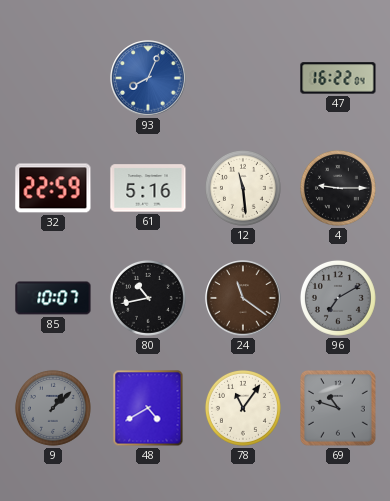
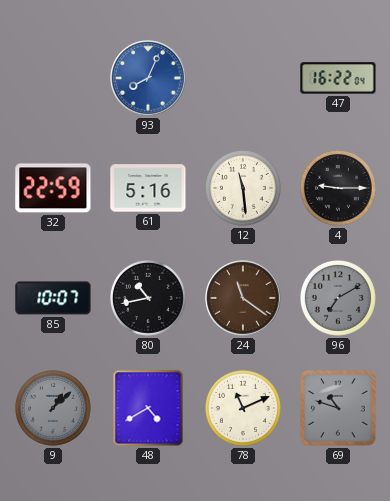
78: 11:06 -> 11:11
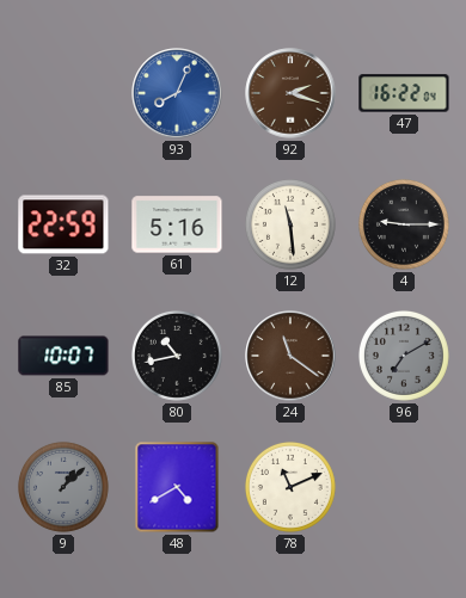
92: none -> 2:18
69: 10:48 -> none
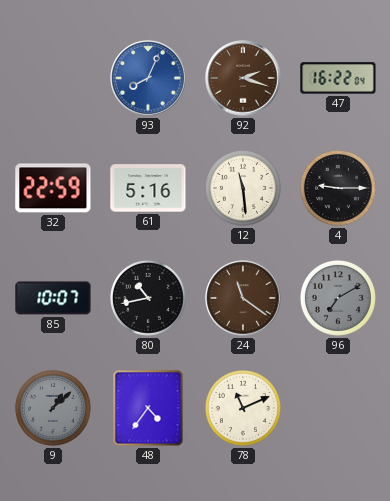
48: 4:40 -> 4:36
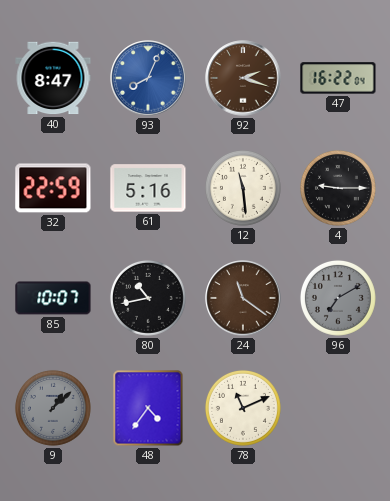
40: none -> 8:47
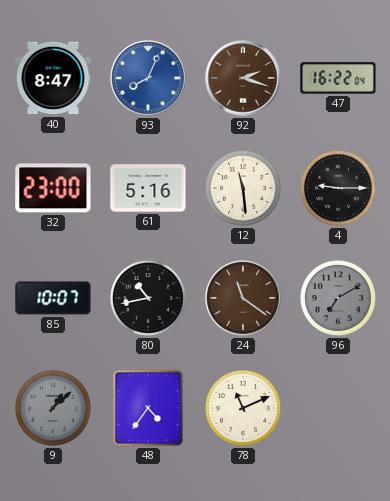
32: 22:59 -> 23:00
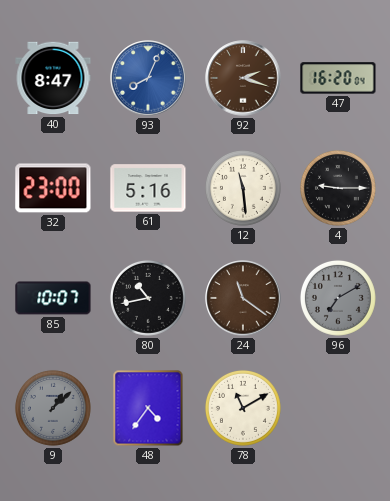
47: 16:22 -> 16:20
78: 11:11 -> 11:10
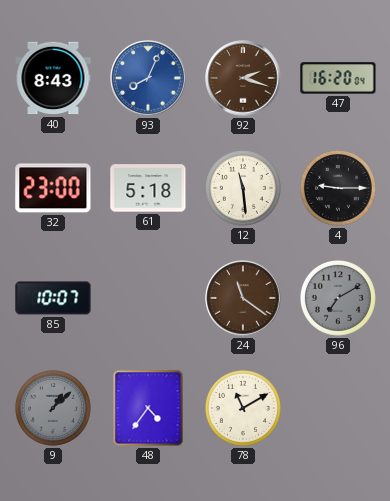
40: 8:47 -> 8:43
61: 5:16 -> 5:18
80: 10:43 -> none
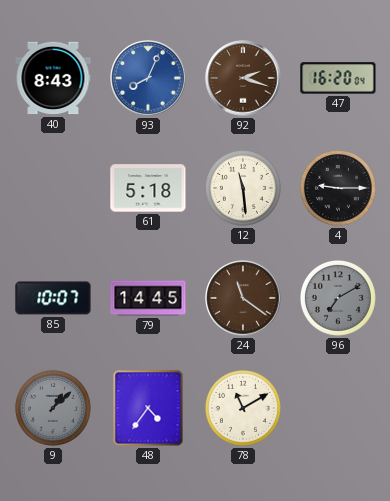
32: 23:00 -> none
79: none -> 14:45
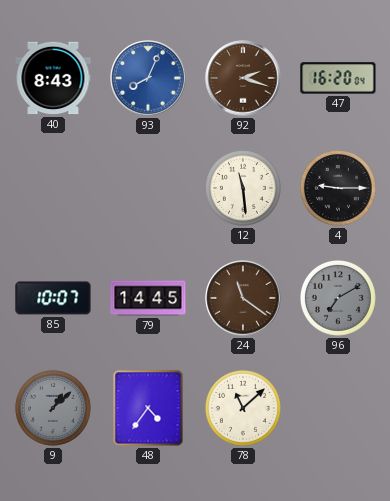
61: 5:18 -> none
78: 11:10 -> 11:08
